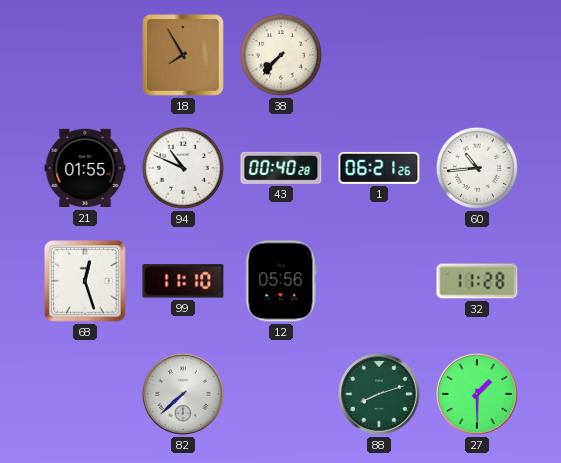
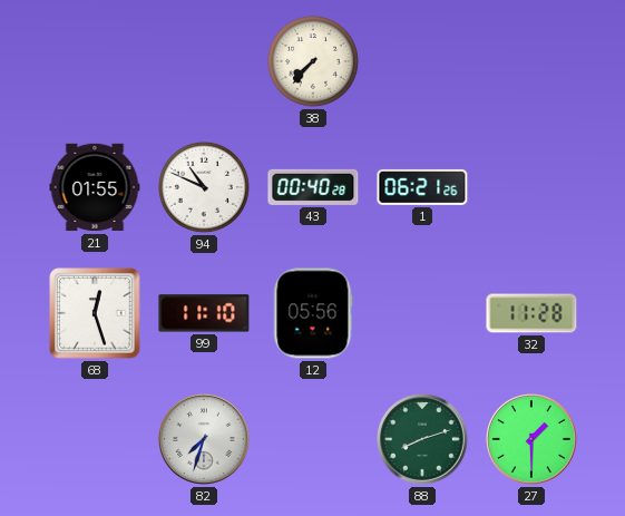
18: 7:55 -> none
60: 10:44 -> none
82: 7:38 -> 7:33
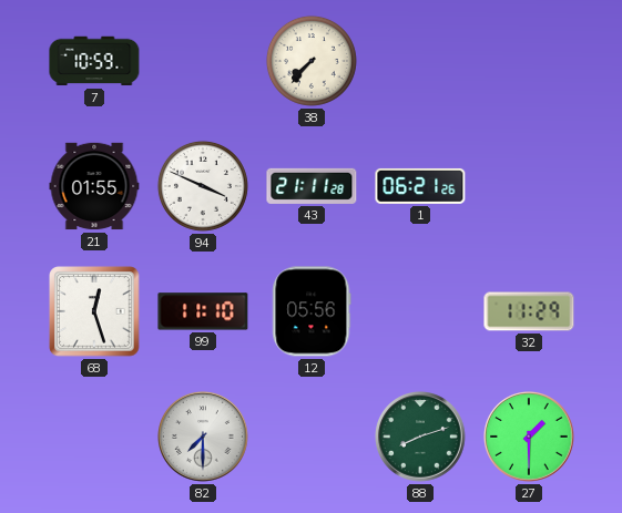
7: none -> 10:59
94: 10:49 -> 3:49
43: 00:40 -> 21:11
32: 11:28 -> 11:29
82: 7:33 -> 7:30
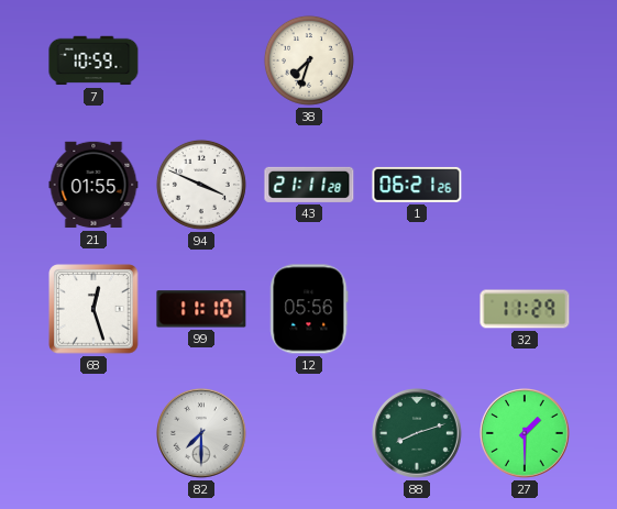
38: 7:37 -> 7:33
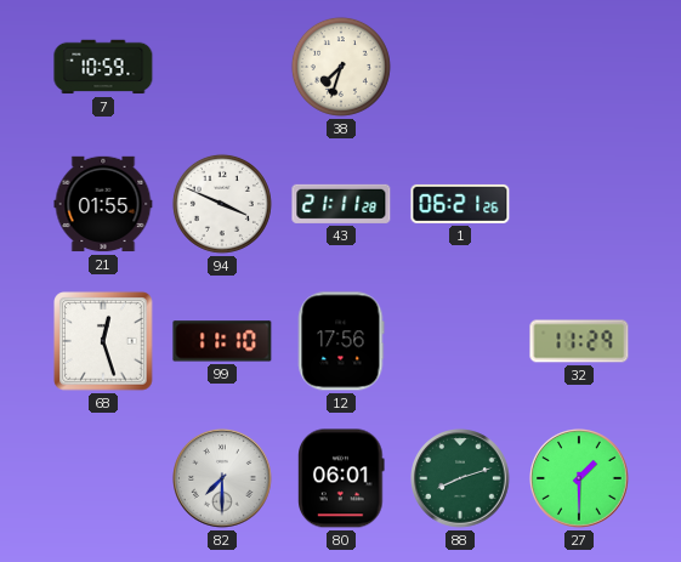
12: 05:56 -> 17:56
80: none -> 06:01
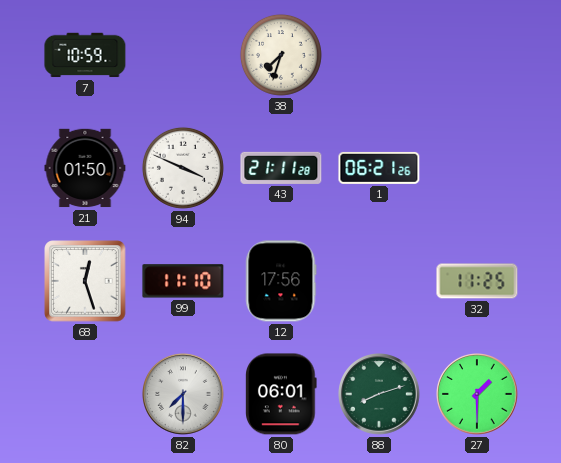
21: 01:55 -> 01:50
32: 11:29 -> 11:25
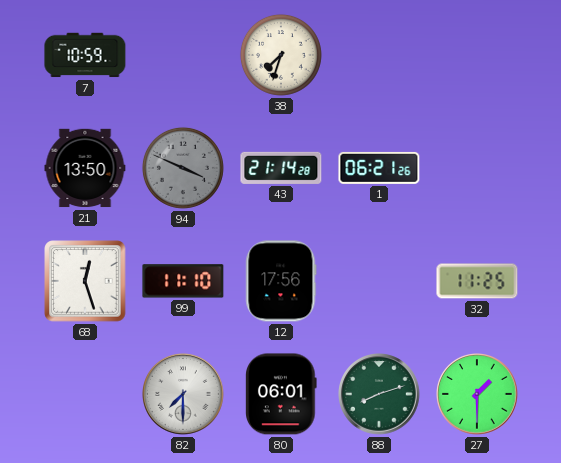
21: 01:50 -> 13:50
94 dial: white -> grey
43: 21:11 -> 21:14
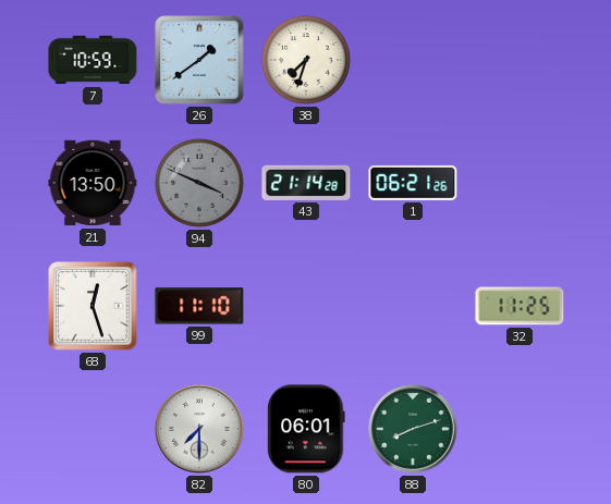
26: none -> 1:39
12: 17:56 -> none
27: 1:30 -> none
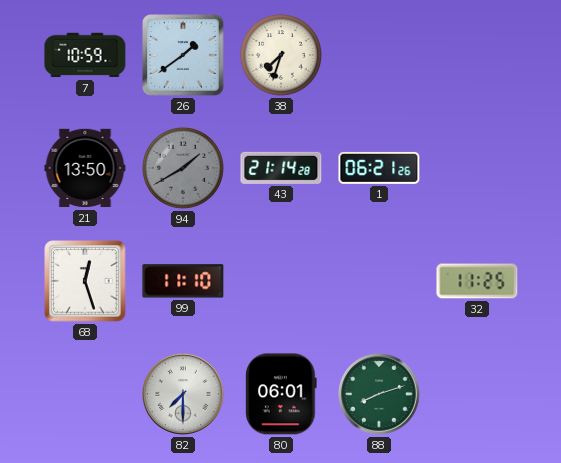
94: 3:49 -> 1:40
